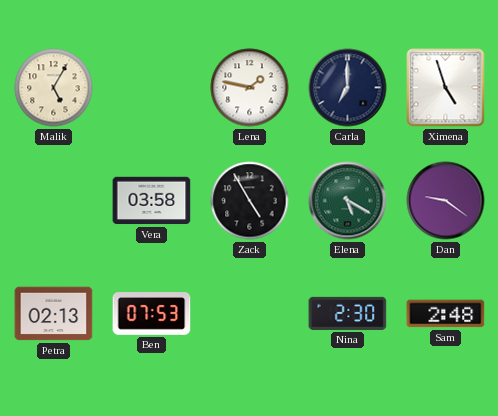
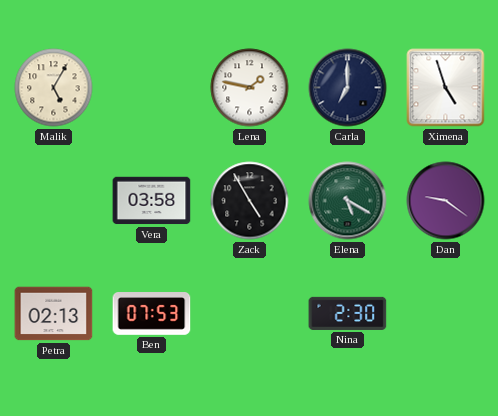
Sam: 2:48 -> none
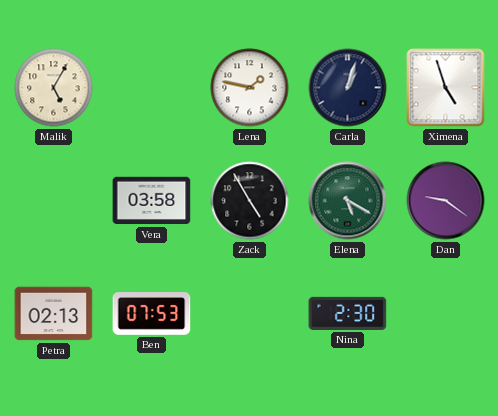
Carla: 7:00 -> 1:03
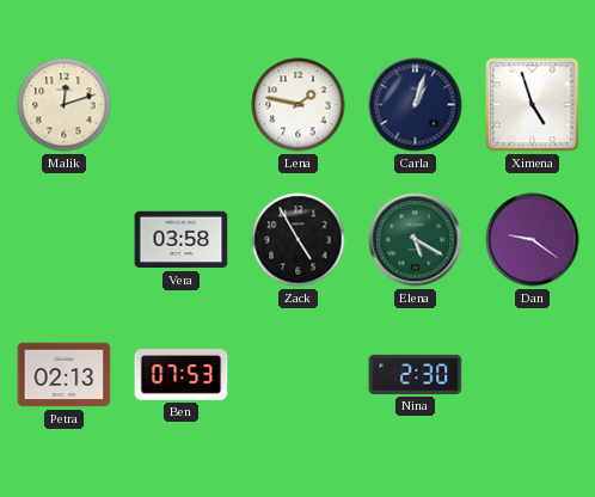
Malik: 5:05 -> 12:12
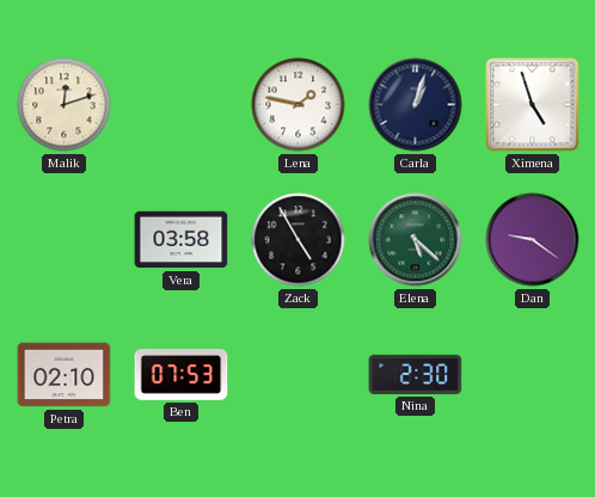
Elena: 5:20 -> 5:22
Petra: 02:13 -> 02:10
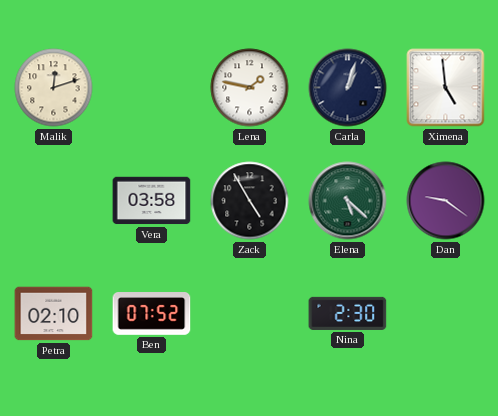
Ximena: 4:57 -> 4:59
Ben: 07:53 -> 07:52
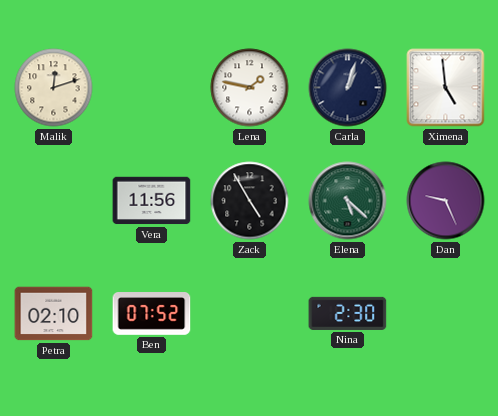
Vera: 03:58 -> 11:56
Dan: 9:21 -> 9:26
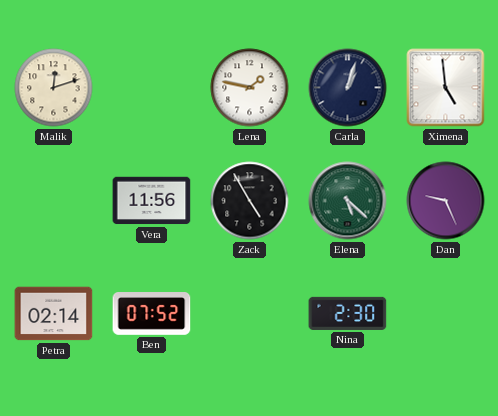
Petra: 02:10 -> 02:14
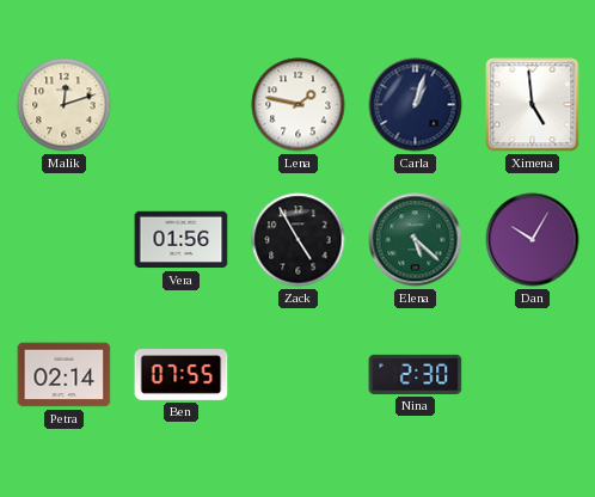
Vera: 11:56 -> 01:56
Dan: 9:26 -> 10:05
Ben: 07:52 -> 07:55
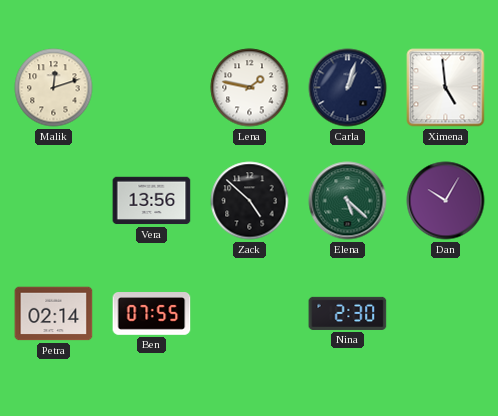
Vera: 01:56 -> 13:56
Zack: 4:55 -> 4:52
